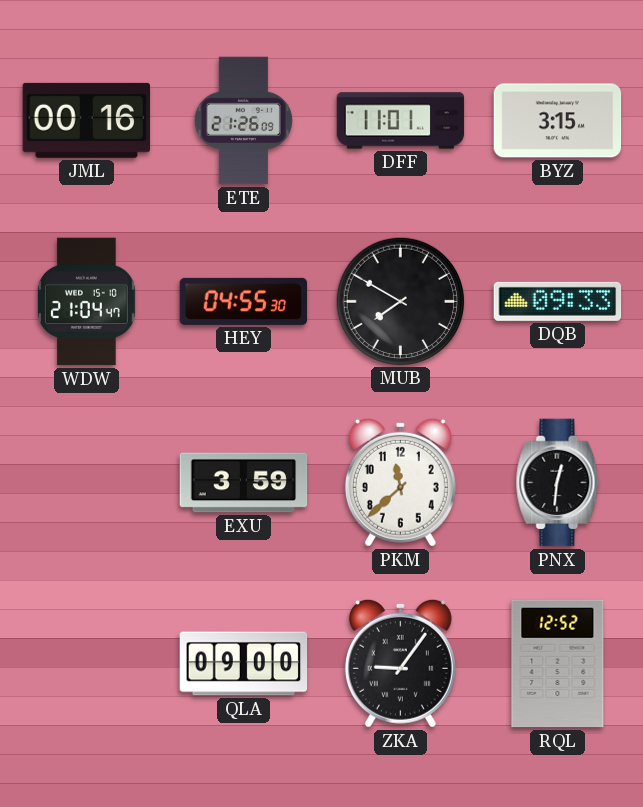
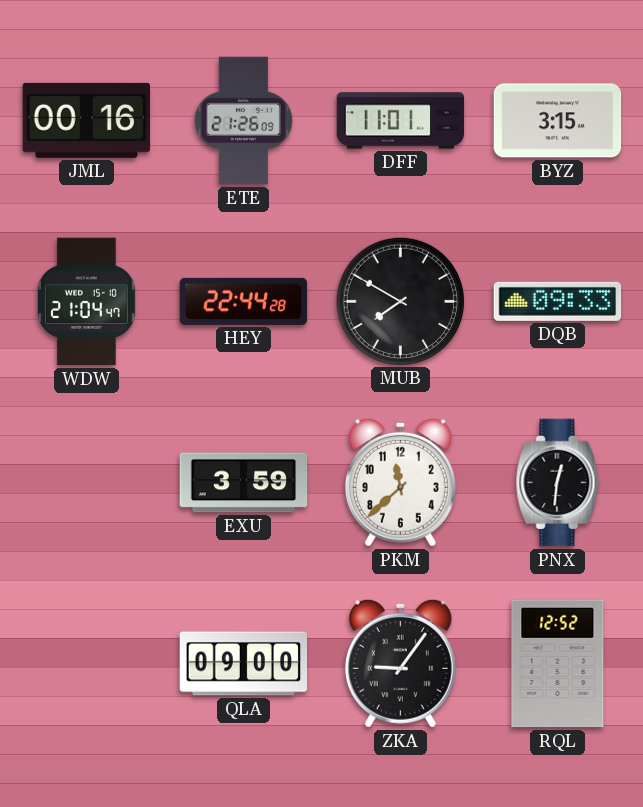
HEY: 04:55 -> 22:44
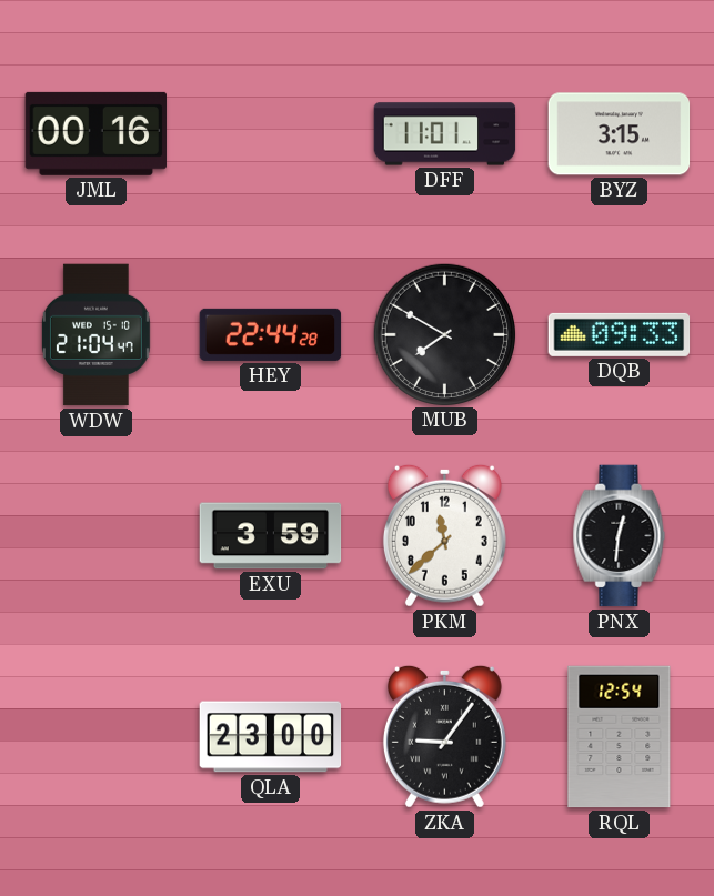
ETE: 21:26 -> none
QLA: 09:00 -> 23:00
RQL: 12:52 -> 12:54
